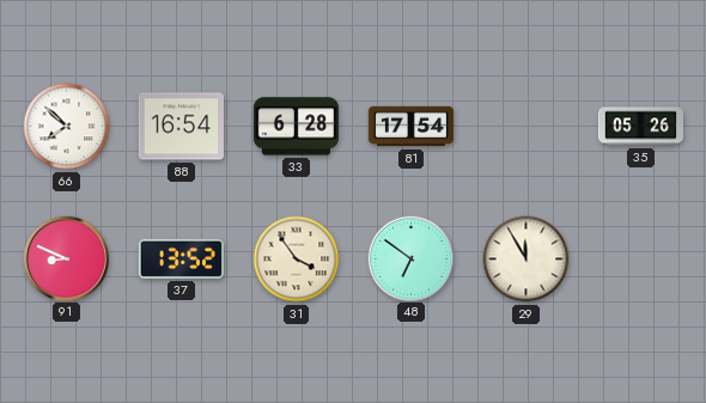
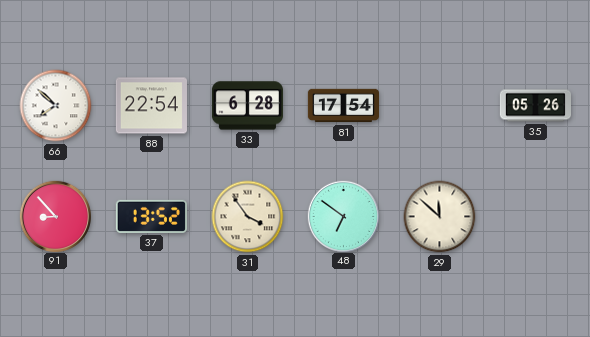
88: 16:54 -> 22:54
91: 8:49 -> 8:53
29: 11:55 -> 11:52
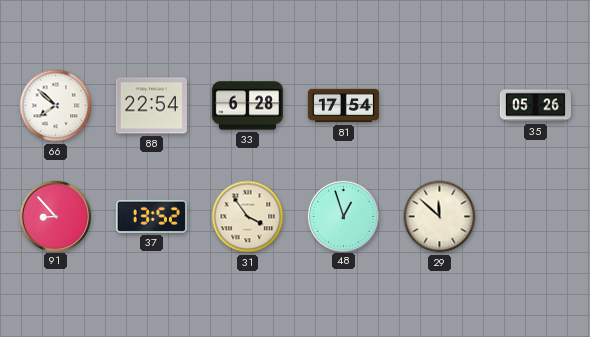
48: 6:51 -> 12:57
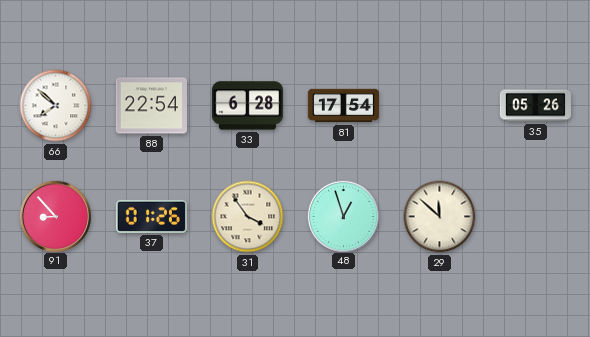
37: 13:52 -> 01:26
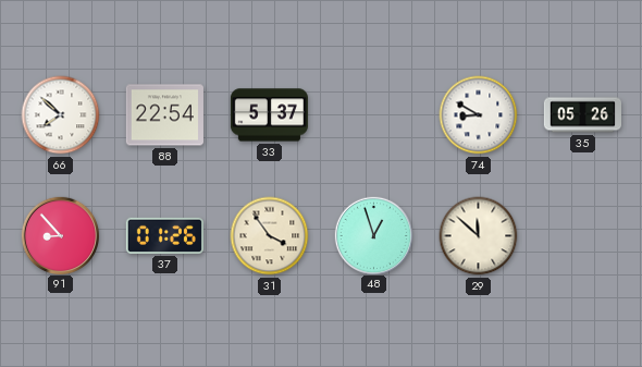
33: 6:28 -> 5:37
81: 17:54 -> none
74: none -> 8:50
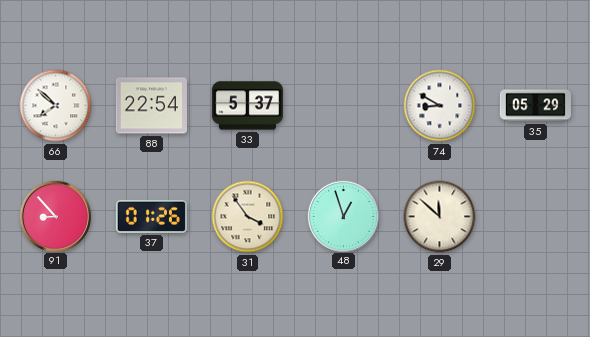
35: 05:26 -> 05:29
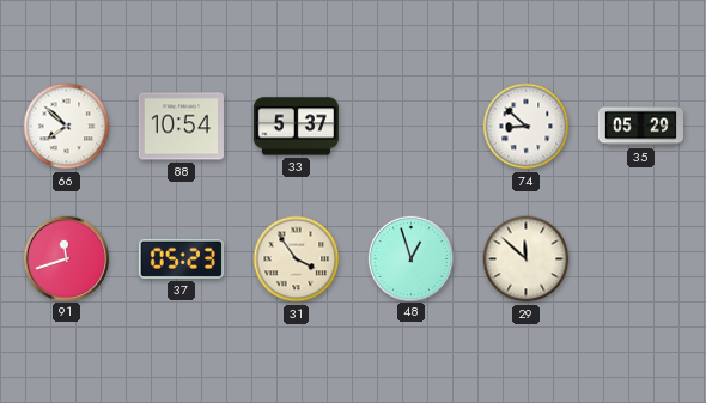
88: 22:54 -> 10:54
74: 8:50 -> 8:52
91: 8:53 -> 11:42
37: 01:26 -> 05:23
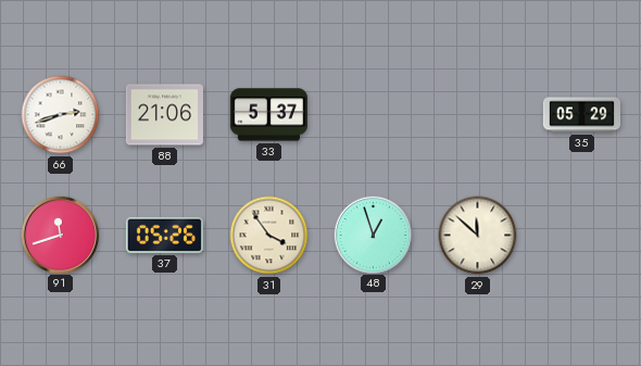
66: 7:52 -> 2:42
88: 10:54 -> 21:06
74: 8:52 -> none
37: 05:23 -> 05:26
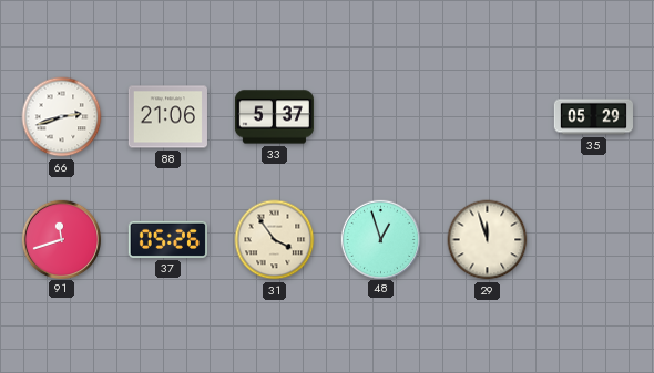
29: 11:52 -> 11:57
